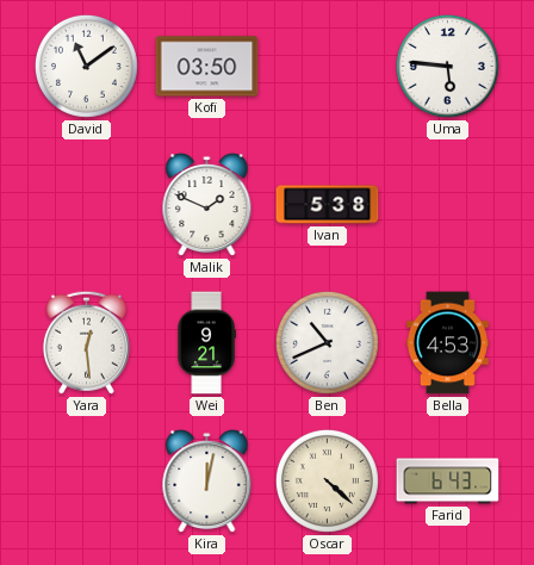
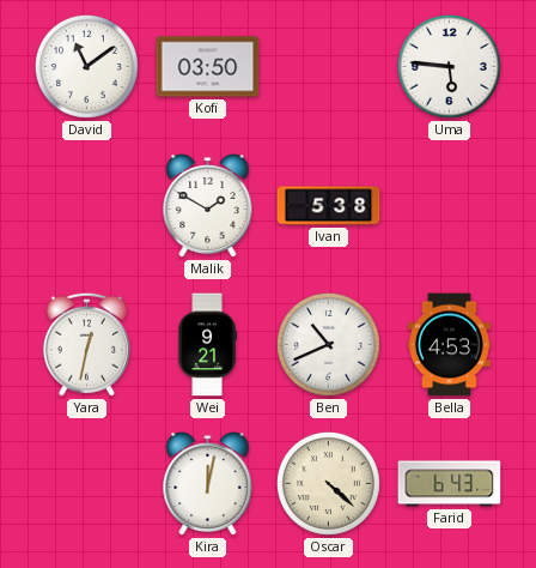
Malik: 1:49 -> 1:50
Yara: 12:29 -> 12:32
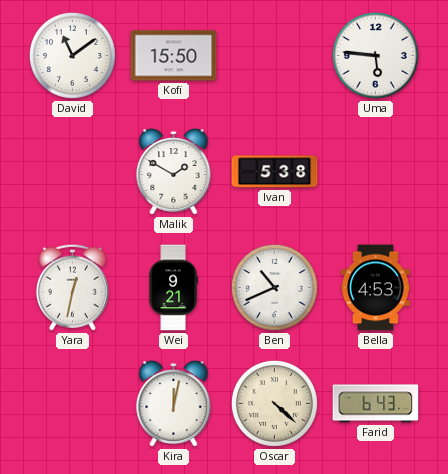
Kofi: 03:50 -> 15:50
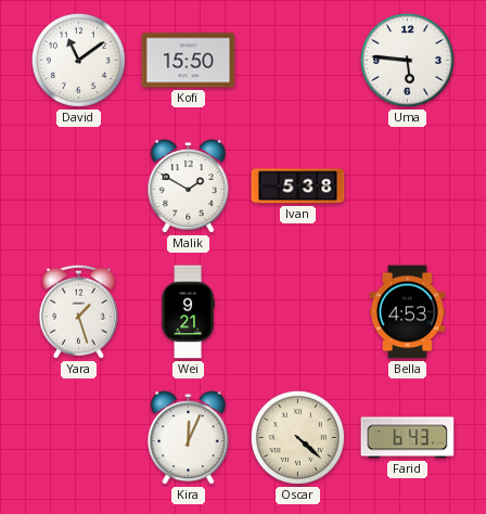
Yara: 12:32 -> 1:27
Ben: 10:41 -> none
Kira: 12:02 -> 12:04
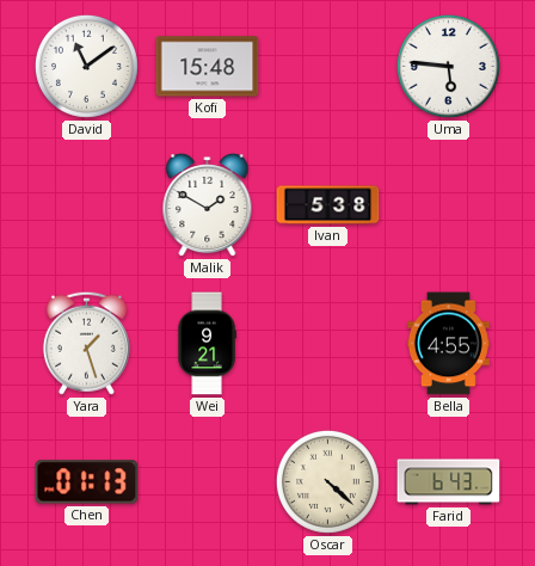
Kofi: 15:50 -> 15:48
Bella: 4:53 -> 4:55
Chen: none -> 01:13
Kira: 12:04 -> none
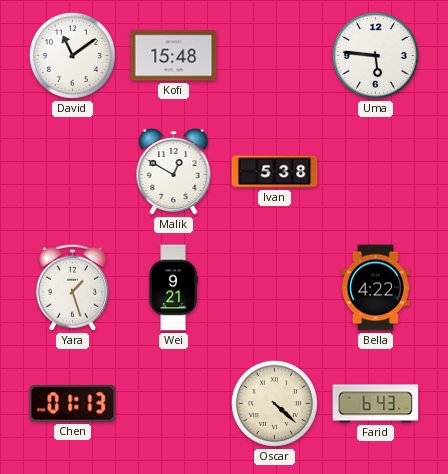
Malik: 1:50 -> 12:50
Bella: 4:55 -> 4:22
